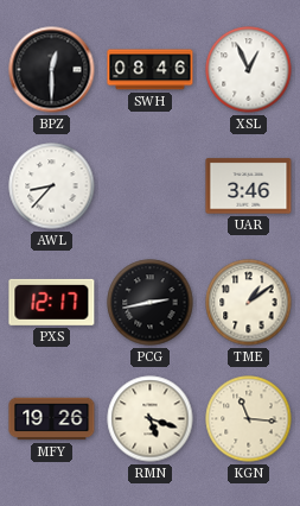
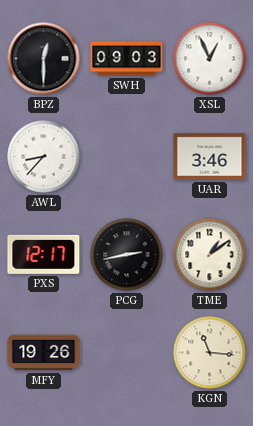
SWH: 08:46 -> 09:03
RMN: 5:18 -> none
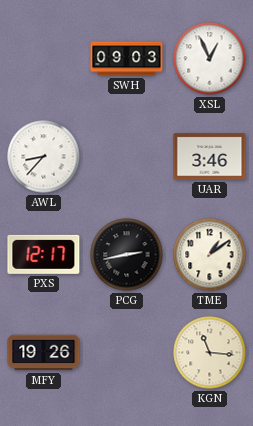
BPZ: 12:30 -> none
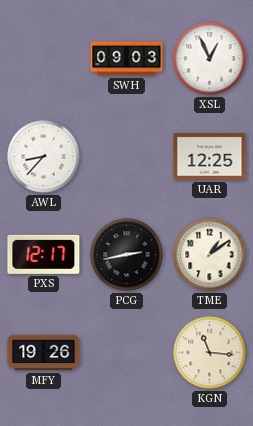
UAR: 3:46 -> 12:25
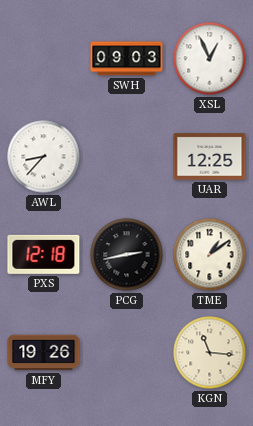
PXS: 12:17 -> 12:18
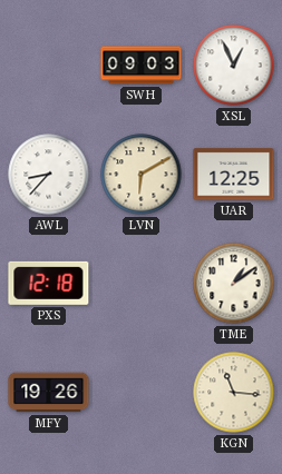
LVN: none -> 6:10
PCG: 2:43 -> none
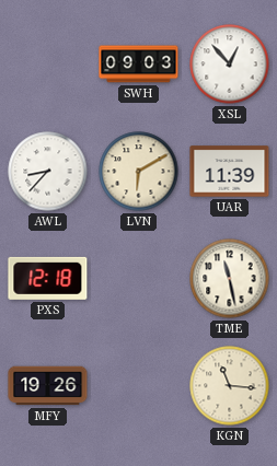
XSL: 12:56 -> 12:53
UAR: 12:25 -> 11:39
TME: 1:09 -> 11:28
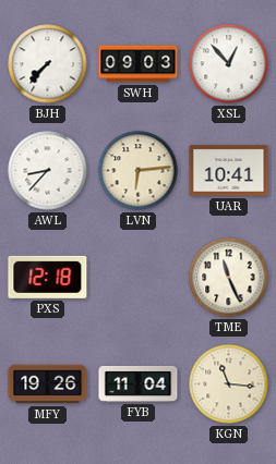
BJH: none -> 7:37
LVN: 6:10 -> 6:14
UAR: 11:39 -> 10:41
TME: 11:28 -> 11:26
FYB: none -> 11:04
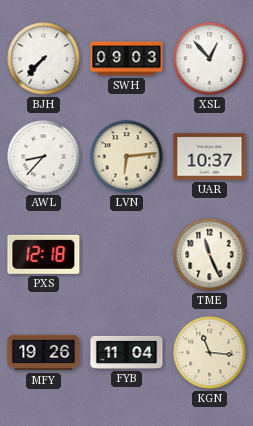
UAR: 10:41 -> 10:37
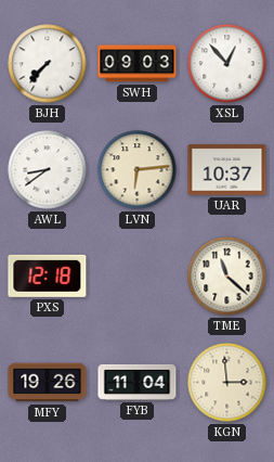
AWL: 8:37 -> 8:39
TME: 11:26 -> 11:22
KGN: 11:16 -> 2:59
